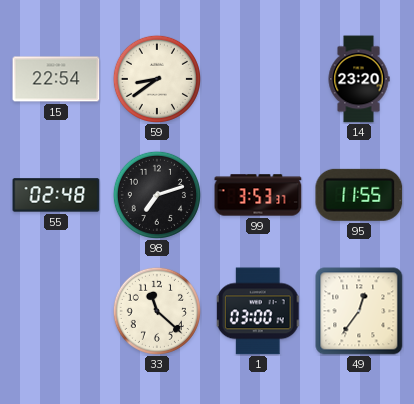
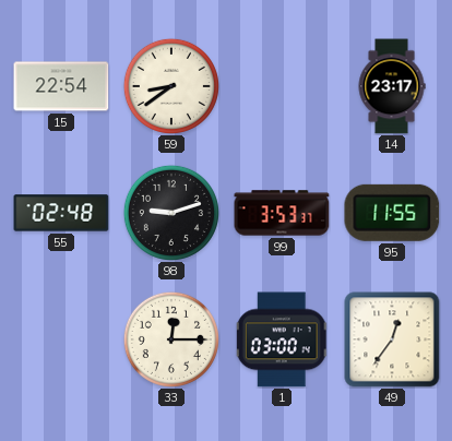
14: 23:20 -> 23:17
98: 7:12 -> 9:12
33: 11:22 -> 12:15
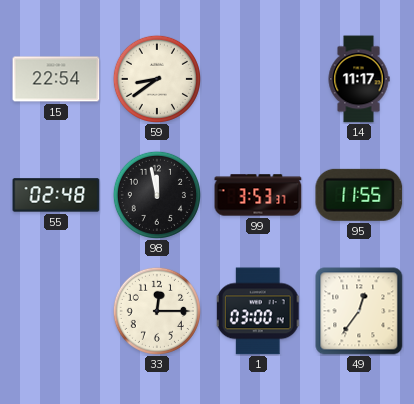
14: 23:17 -> 11:17
98: 9:12 -> 11:58
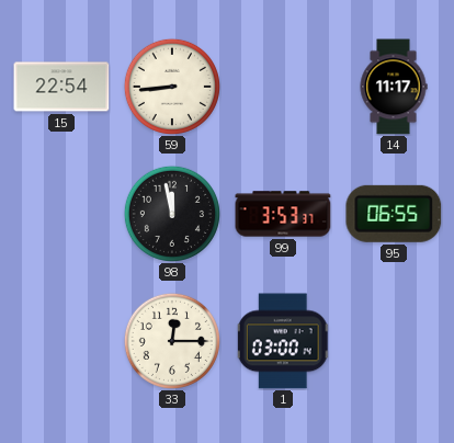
59: 8:39 -> 8:44
55: 02:48 -> none
95: 11:55 -> 06:55
49: 12:36 -> none
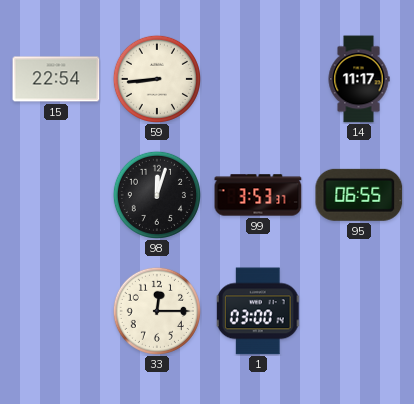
98: 11:58 -> 12:03
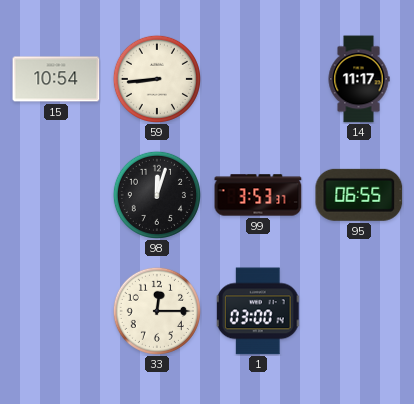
15: 22:54 -> 10:54
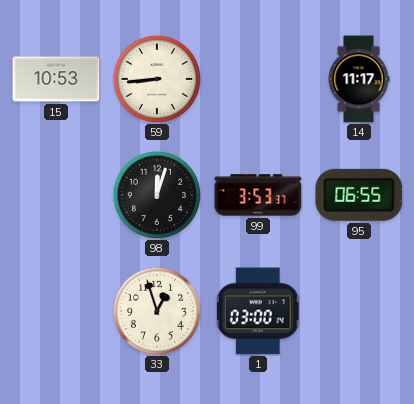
15: 10:54 -> 10:53
33: 12:15 -> 12:57
